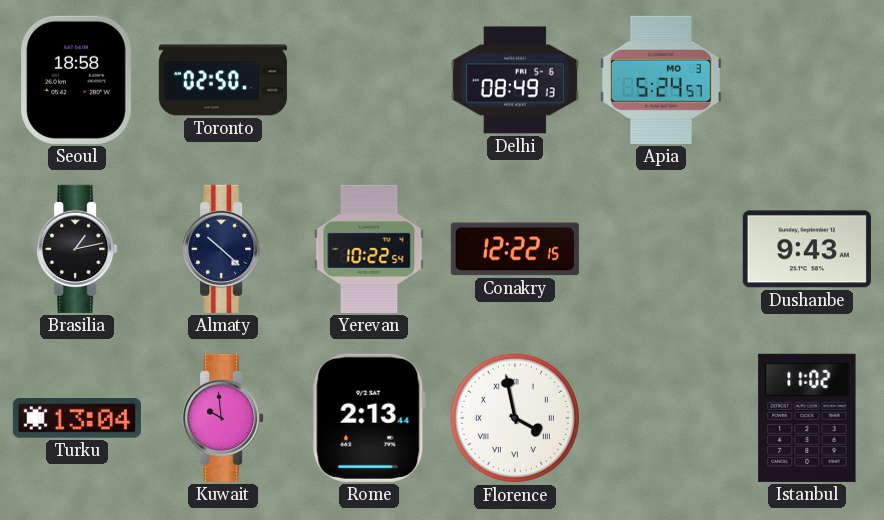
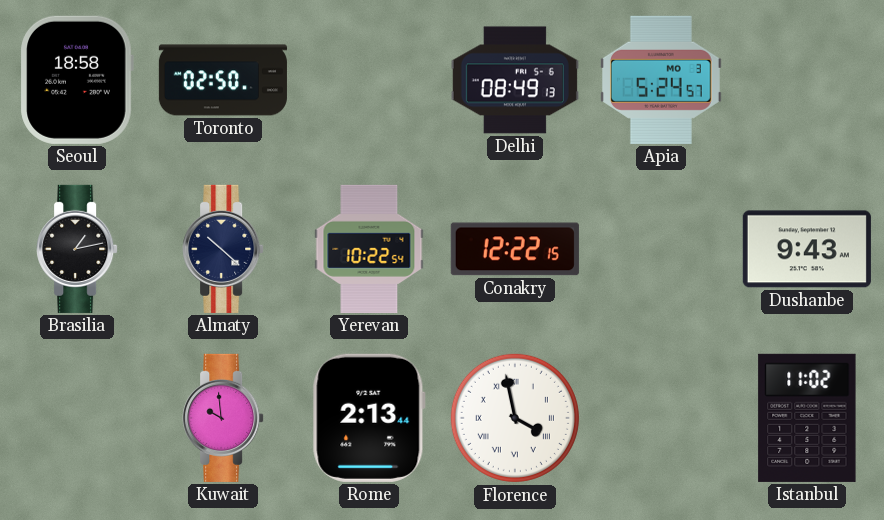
Turku: 13:04 -> none
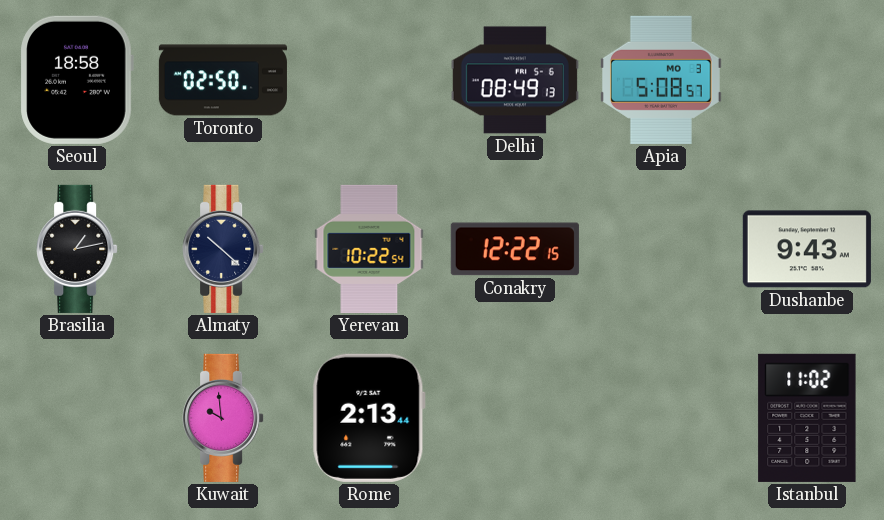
Apia: 5:24 -> 5:08
Florence: 3:58 -> none
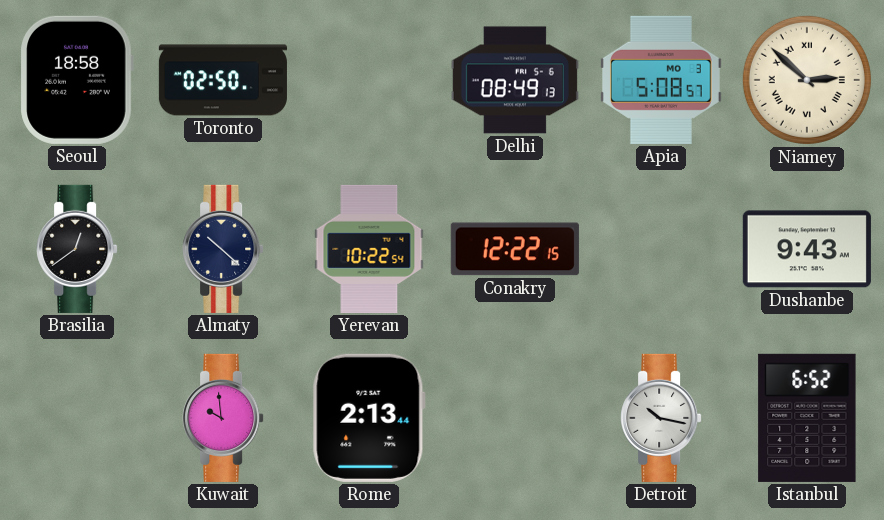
Niamey: none -> 2:52
Brasilia: 1:13 -> 12:39
Detroit: none -> 10:17
Istanbul: 11:02 -> 6:52
